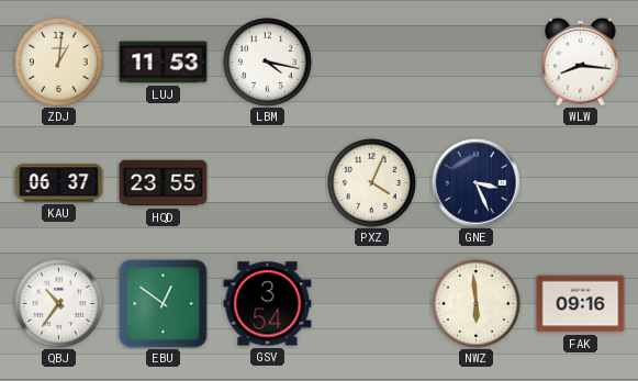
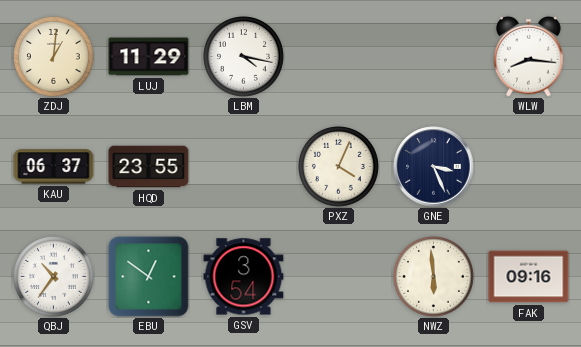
LUJ: 11:53 -> 11:29
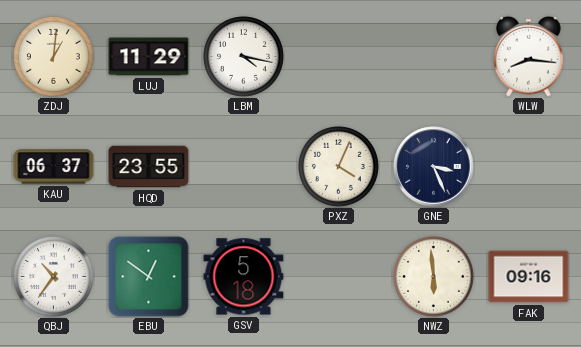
GSV: 3:54 -> 5:18
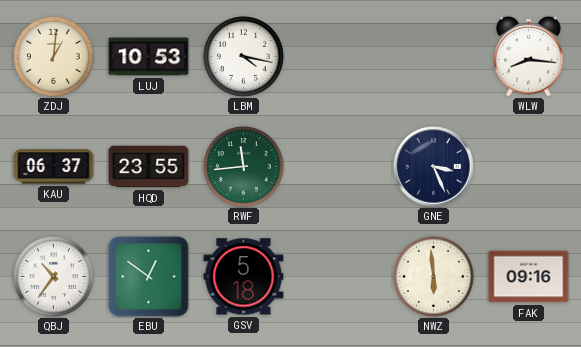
LUJ: 11:29 -> 10:53
RWF: none -> 11:44
PXZ: 4:04 -> none
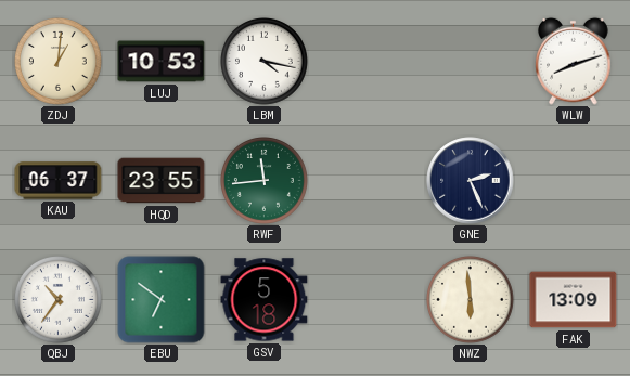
WLW: 8:16 -> 8:12
GNE: 3:26 -> 2:26
EBU: 12:51 -> 6:51
FAK: 09:16 -> 13:09
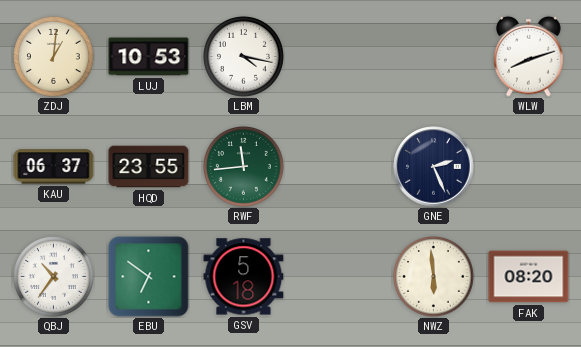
FAK: 13:09 -> 08:20
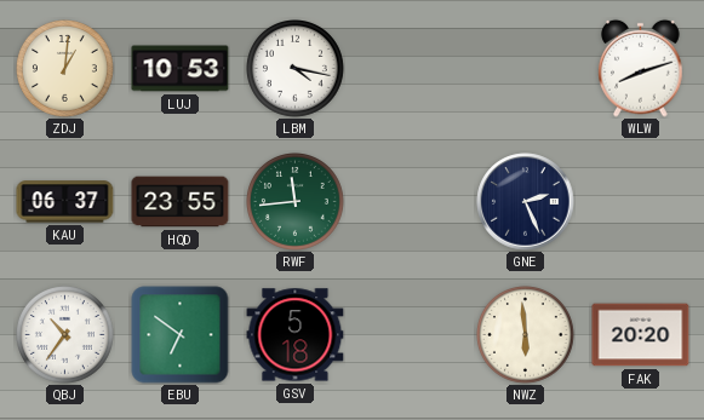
FAK: 08:20 -> 20:20
